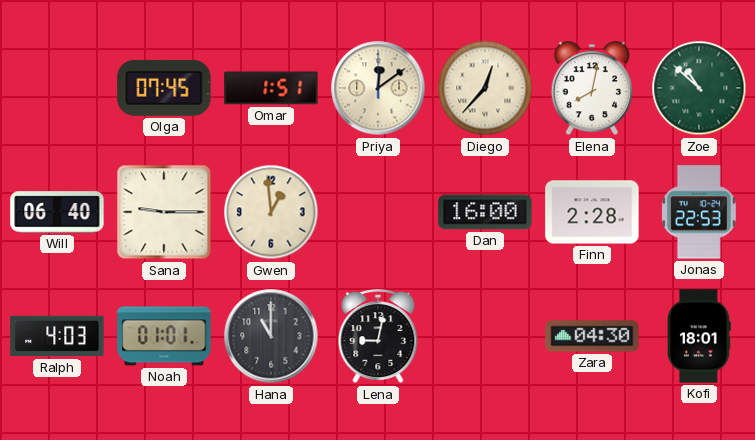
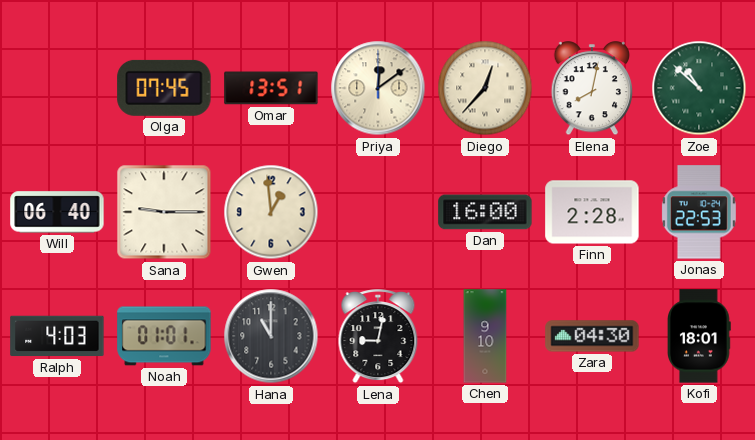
Omar: 1:51 -> 13:51
Chen: none -> 9:10
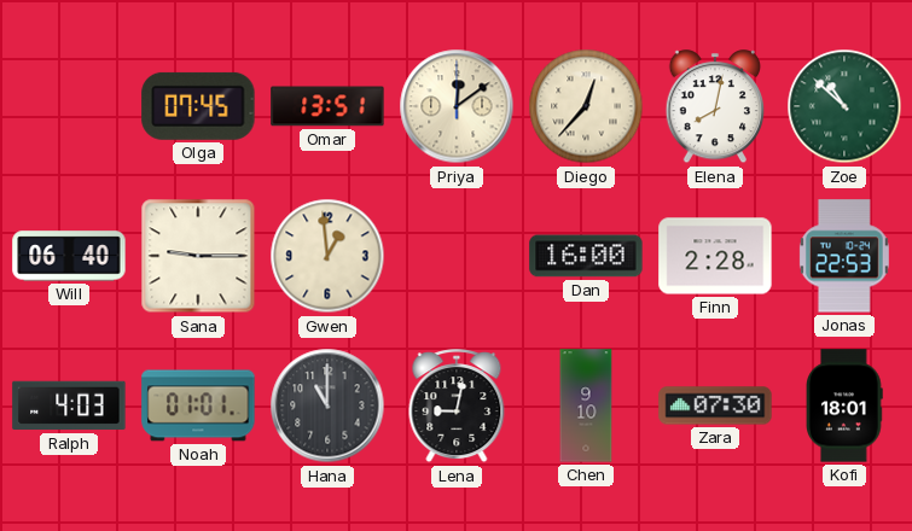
Zara: 04:30 -> 07:30
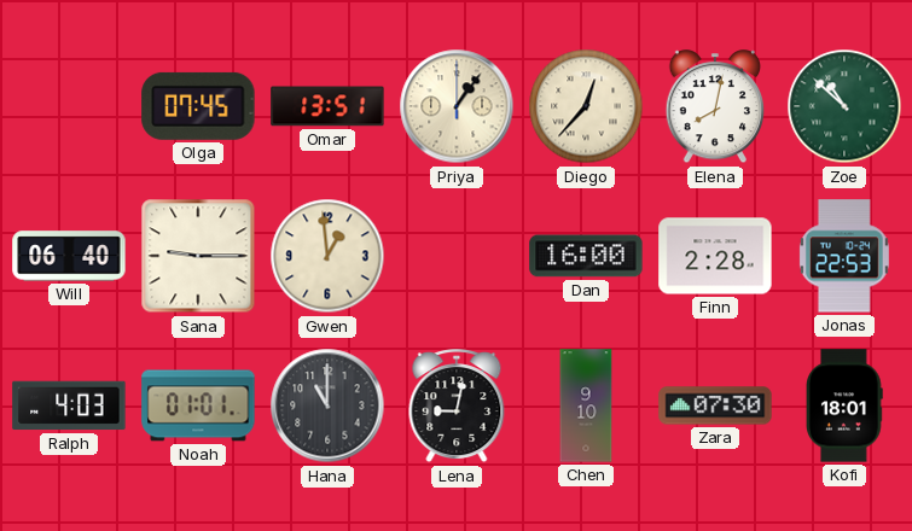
Priya: 12:09 -> 1:06
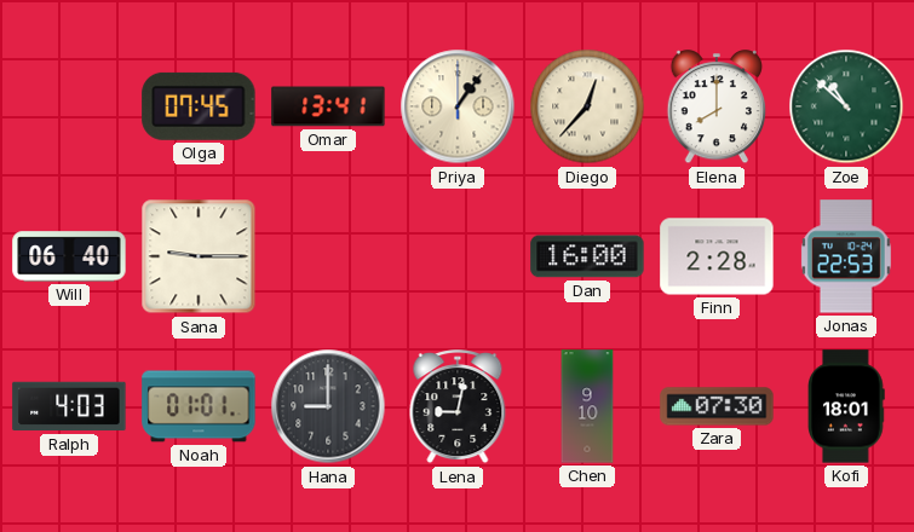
Omar: 13:51 -> 13:41
Elena: 8:02 -> 8:00
Gwen: 12:59 -> none
Hana: 11:00 -> 9:00
